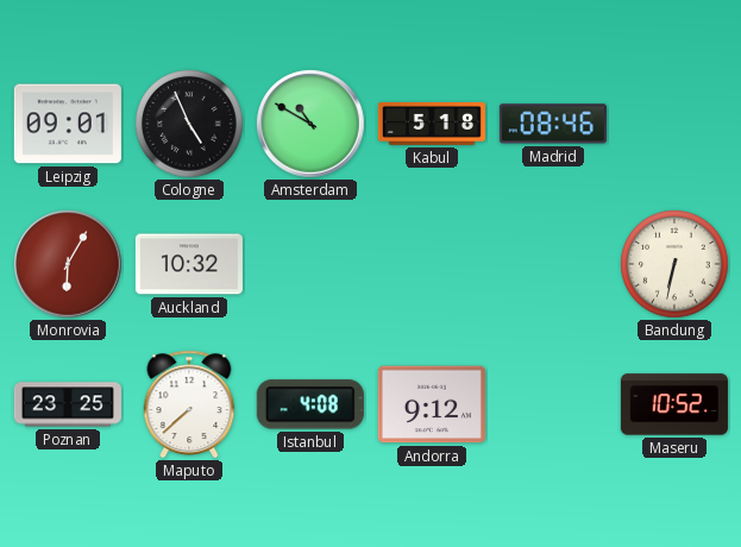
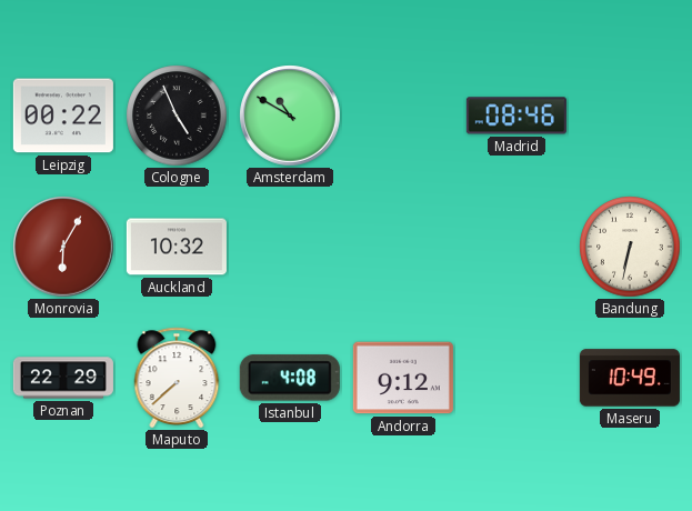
Leipzig: 09:01 -> 00:22
Kabul: 5:18 -> none
Poznan: 23:25 -> 22:29
Maseru: 10:52 -> 10:49
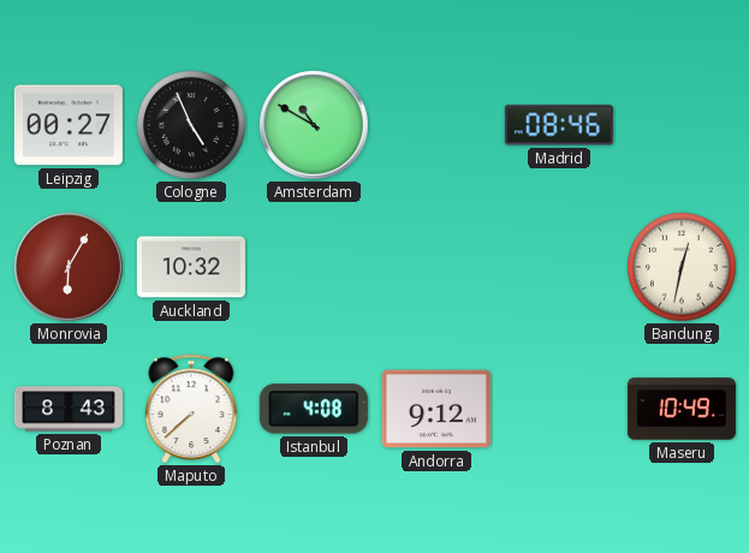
Leipzig: 00:22 -> 00:27
Bandung: 6:32 -> 12:32
Poznan: 22:29 -> 8:43
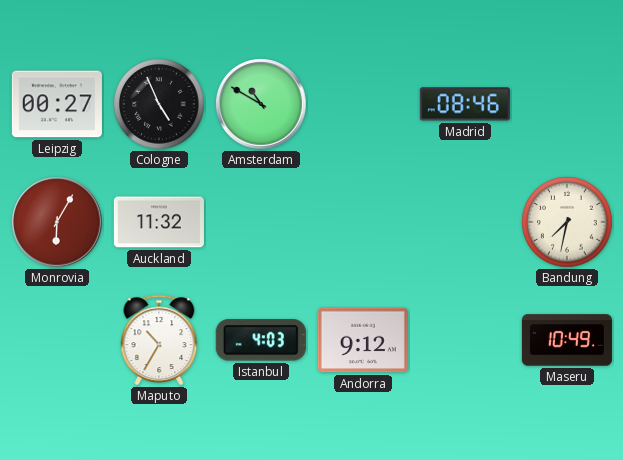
Auckland: 10:32 -> 11:32
Bandung: 12:32 -> 7:32
Poznan: 8:43 -> none
Maputo: 7:38 -> 10:35
Istanbul: 4:08 -> 4:03
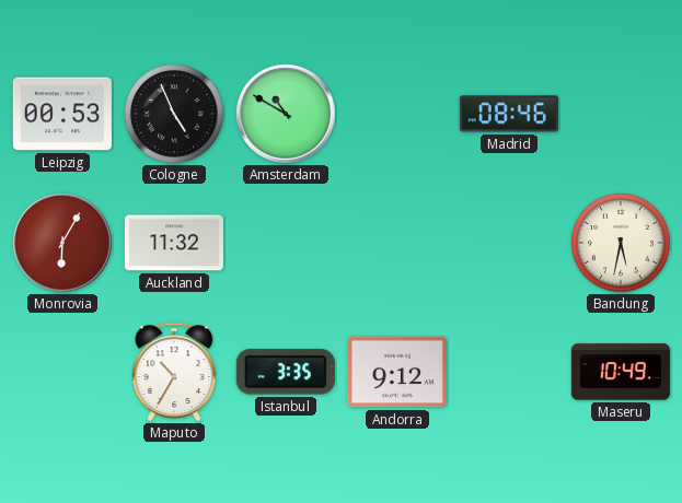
Leipzig: 00:27 -> 00:53
Bandung: 7:32 -> 5:32
Istanbul: 4:03 -> 3:35
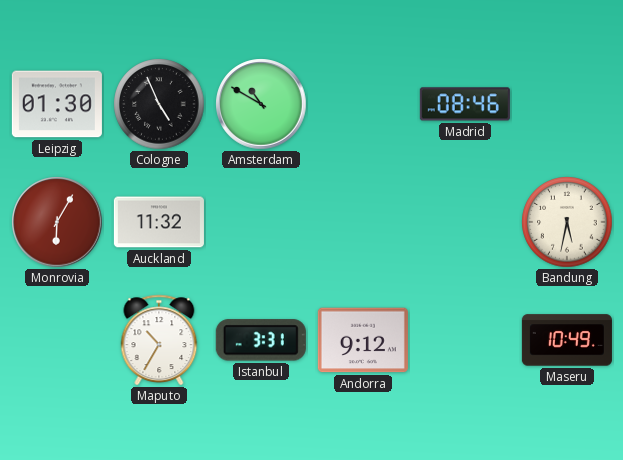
Leipzig: 00:53 -> 01:30
Istanbul: 3:35 -> 3:31
